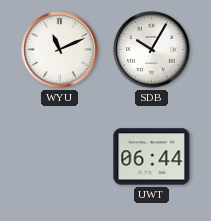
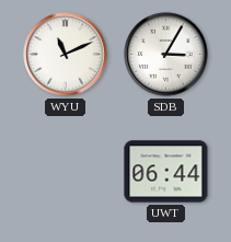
SDB: 10:05 -> 3:05
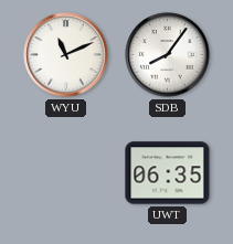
SDB: 3:05 -> 8:06
UWT: 06:44 -> 06:35
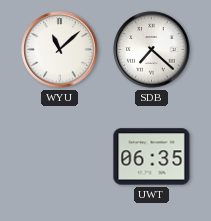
WYU: 11:11 -> 11:08
SDB: 8:06 -> 7:22
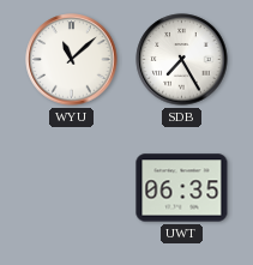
SDB: 7:22 -> 7:25
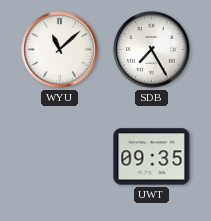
UWT: 06:35 -> 09:35
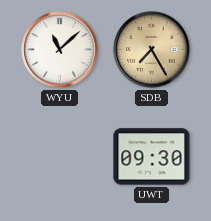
SDB dial: white -> champagne
UWT: 09:35 -> 09:30
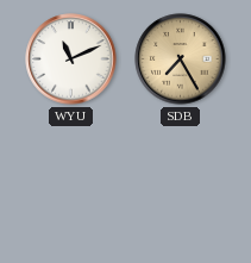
WYU: 11:08 -> 11:11
UWT: 09:30 -> none
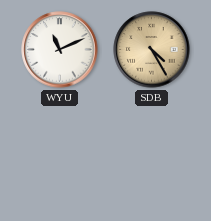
SDB: 7:25 -> 4:25
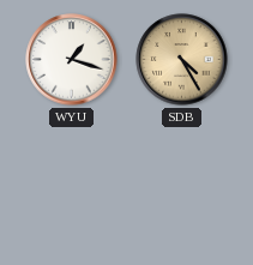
WYU: 11:11 -> 1:18
